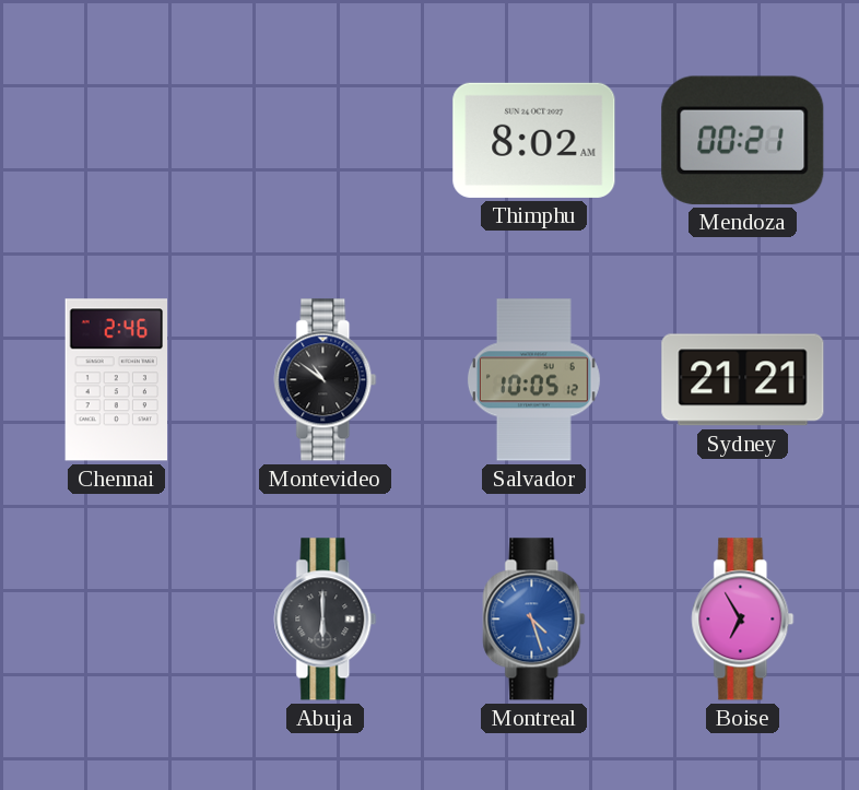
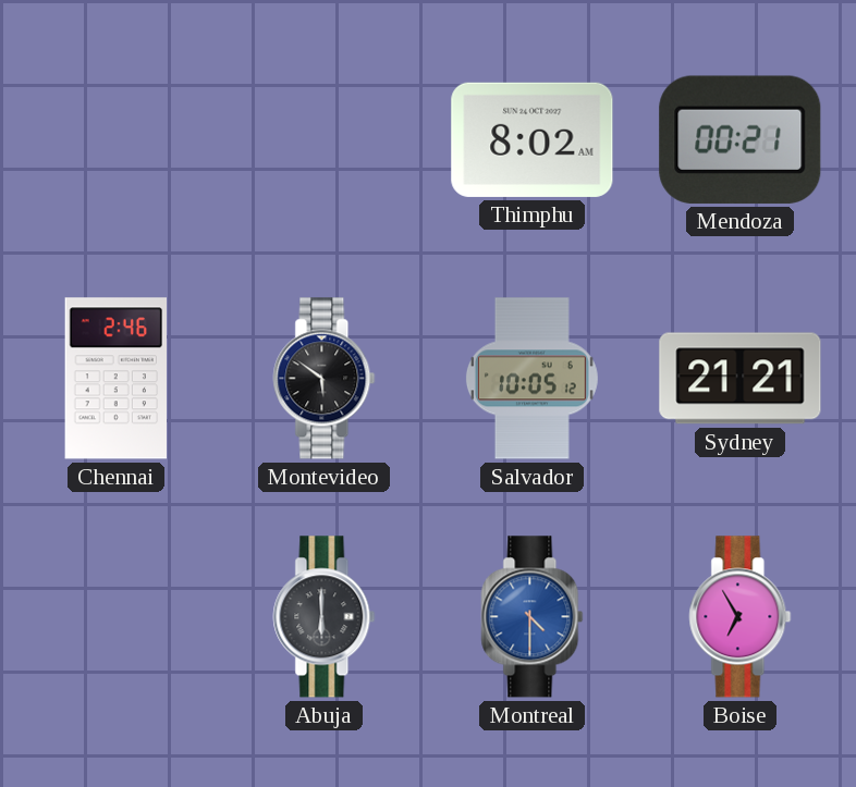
Montevideo: 10:51 -> 5:51
Montreal: 4:27 -> 4:30
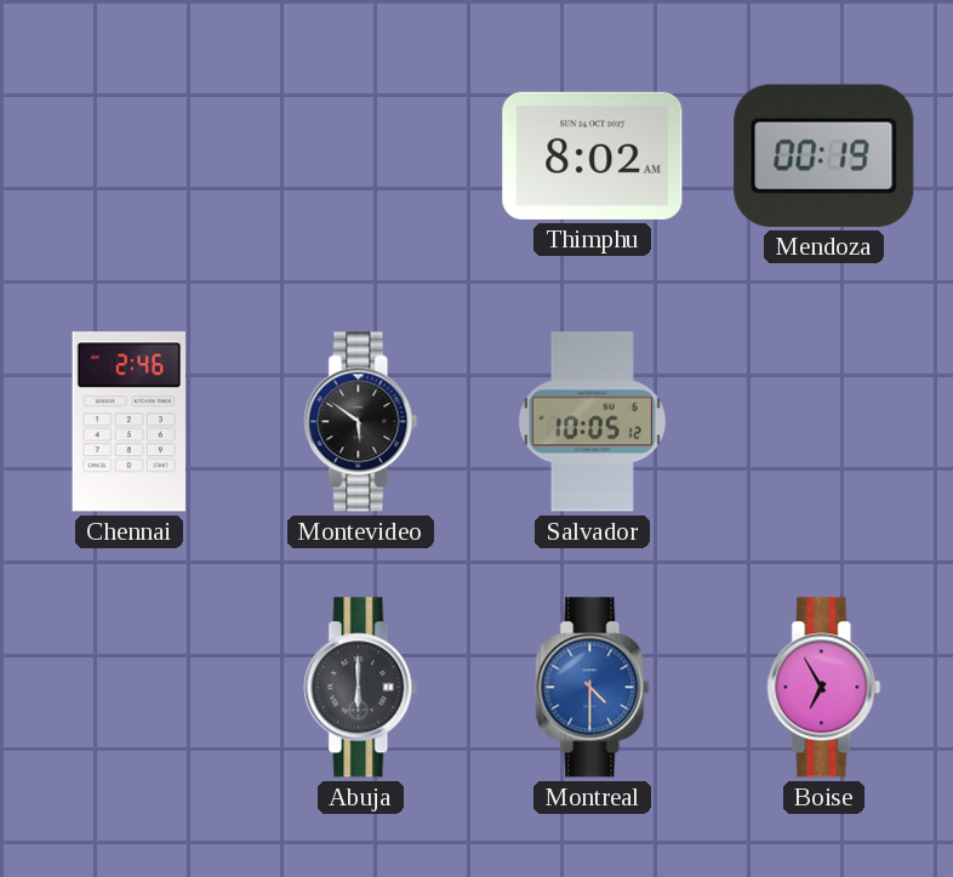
Mendoza: 00:21 -> 00:19
Sydney: 21:21 -> none
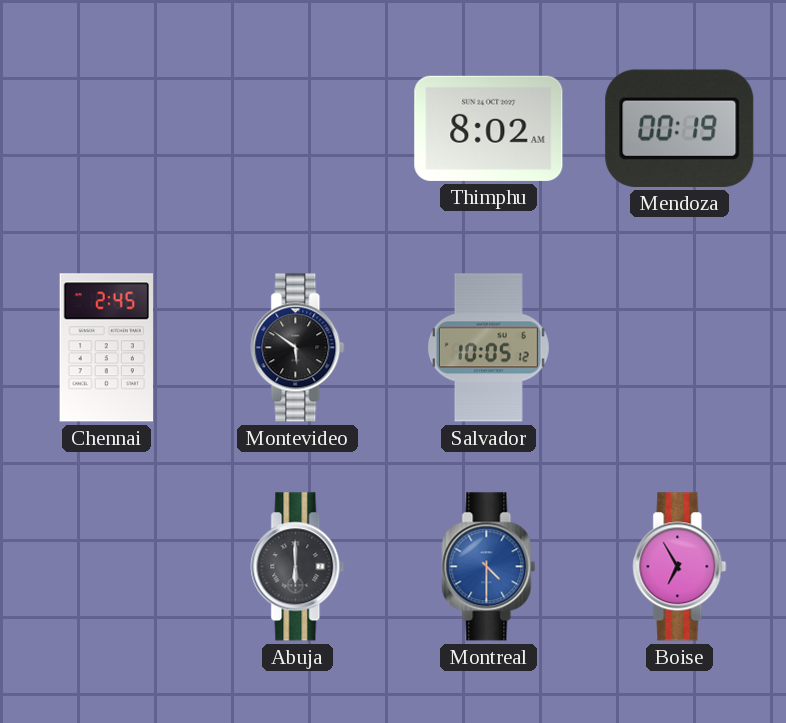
Chennai: 2:46 -> 2:45
